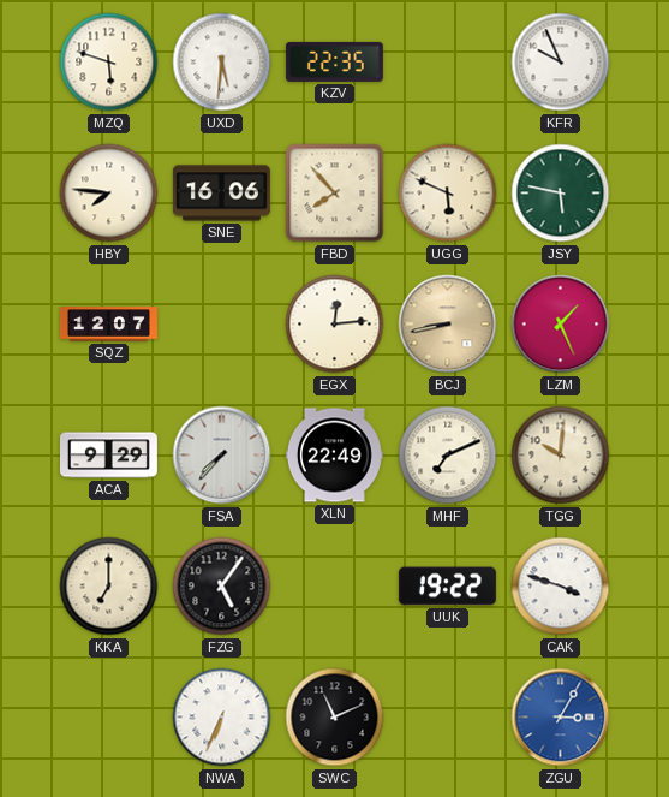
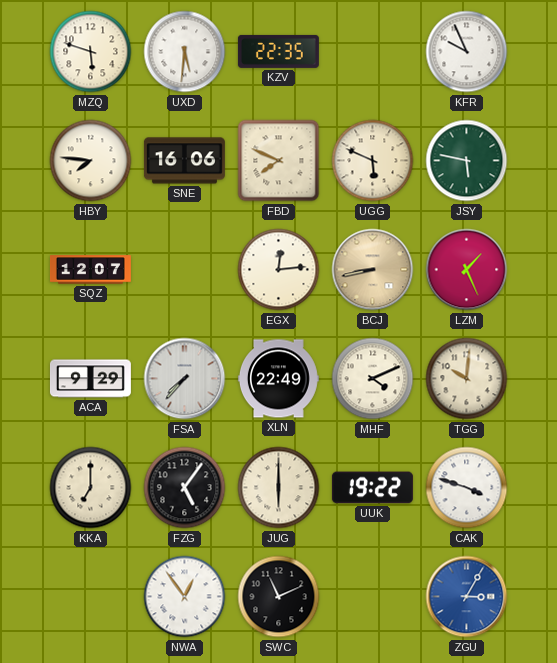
FBD: 7:53 -> 7:49
MHF: 7:11 -> 4:11
JUG: none -> 6:00
NWA: 6:34 -> 12:54
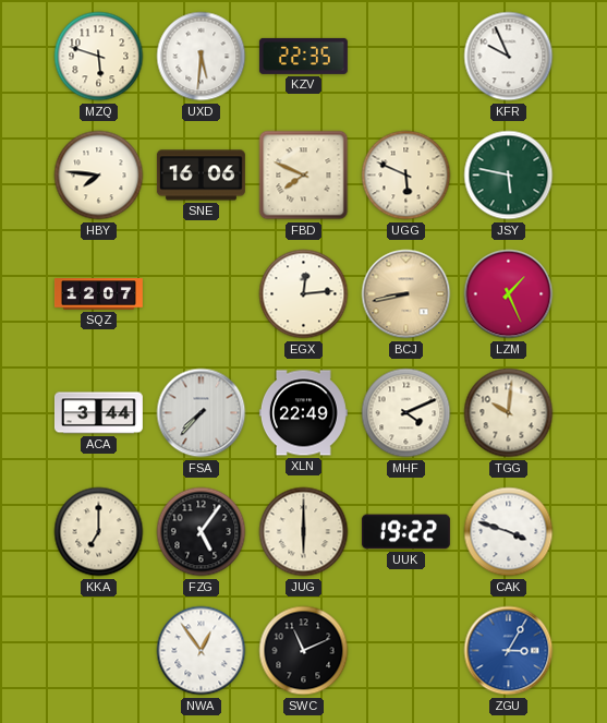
ACA: 9:29 -> 3:44
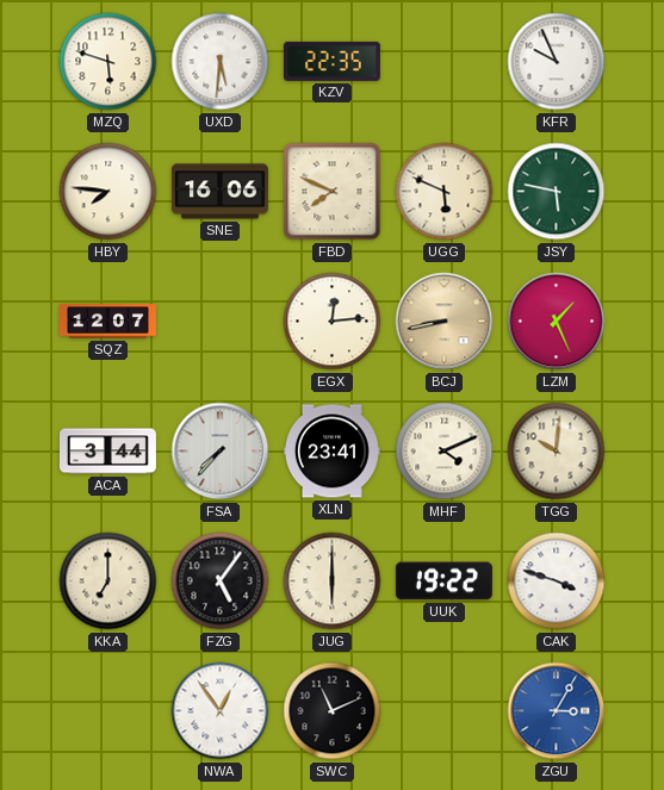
XLN: 22:49 -> 23:41
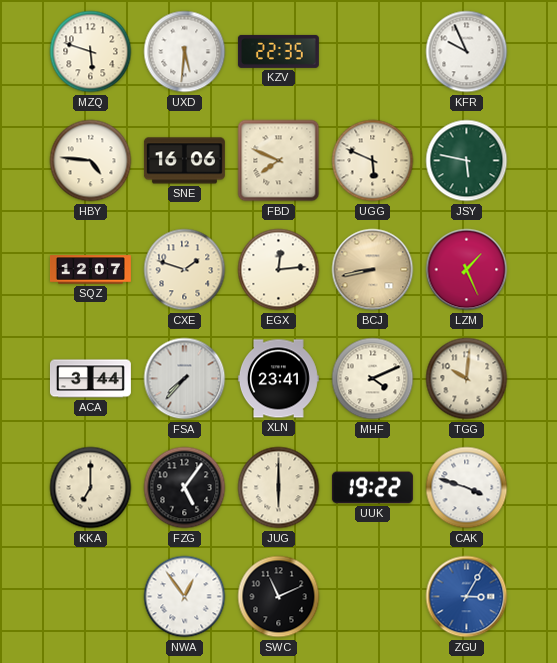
HBY: 7:46 -> 4:46
CXE: none -> 1:48
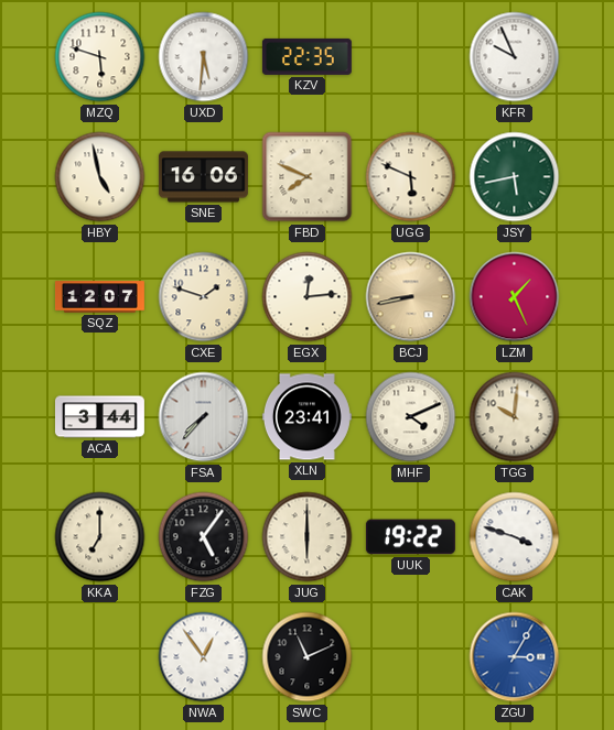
HBY: 4:46 -> 4:58
JSY: 5:47 -> 5:43
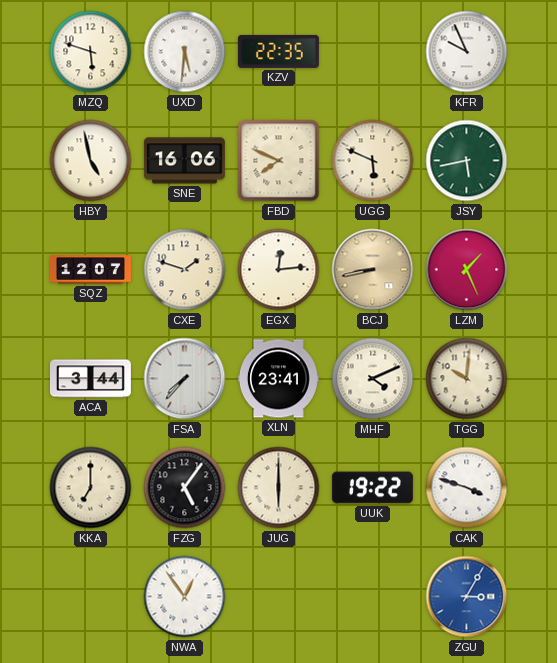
SWC: 11:11 -> none
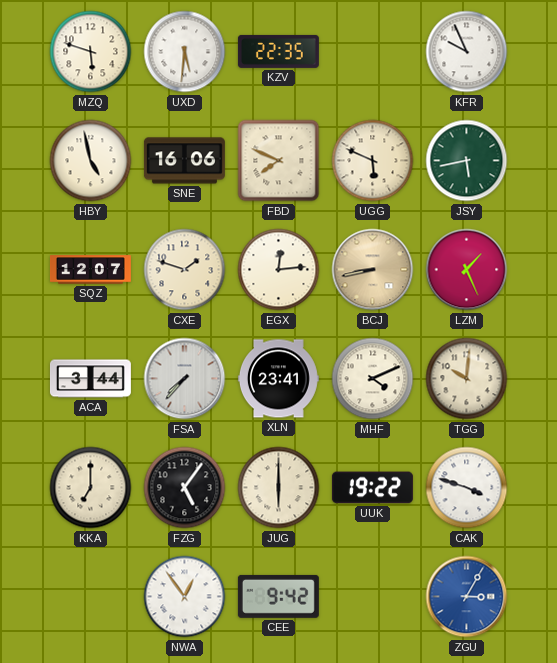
CEE: none -> 9:42
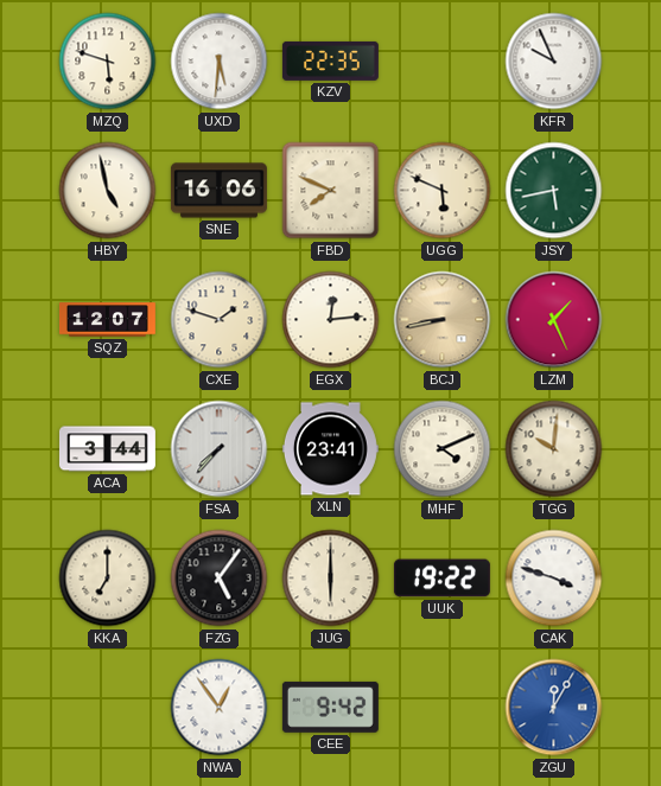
ZGU: 3:05 -> 12:05
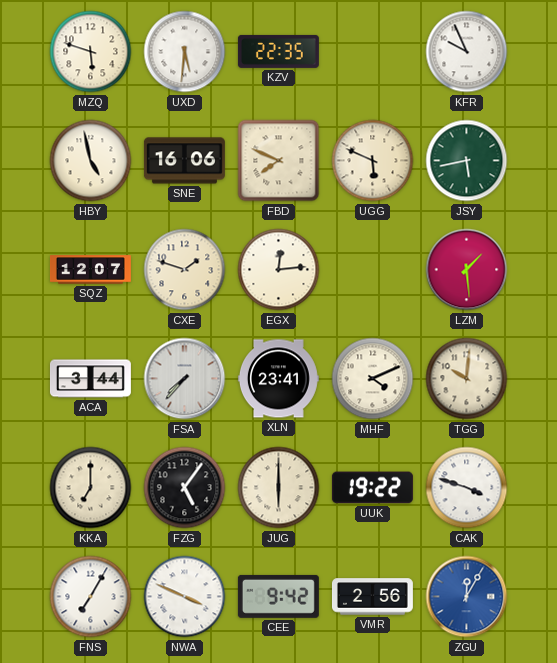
BCJ: 8:43 -> none
LZM: 1:26 -> 1:29
FNS: none -> 7:05
NWA: 12:54 -> 3:49
VMR: none -> 2:56
